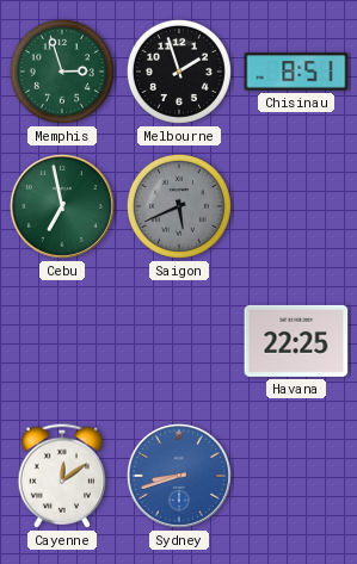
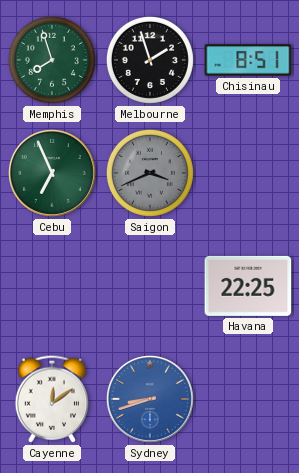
Memphis: 2:57 -> 7:57
Cebu: 6:58 -> 6:56
Saigon: 5:41 -> 3:41
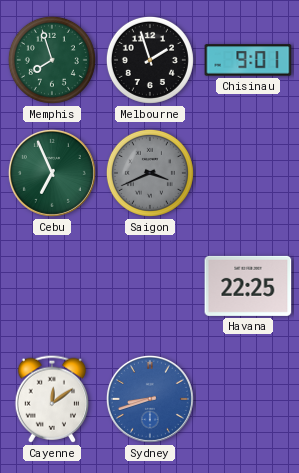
Chisinau: 8:51 -> 9:01
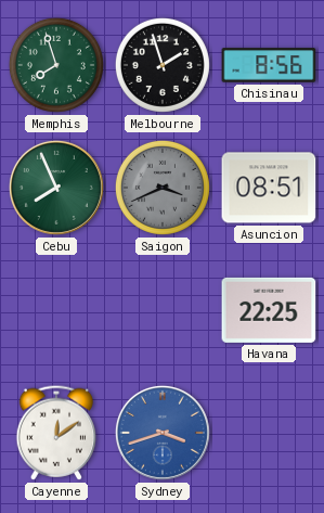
Chisinau: 9:01 -> 8:56
Cebu: 6:56 -> 7:56
Asuncion: none -> 08:51
Sydney: 8:42 -> 3:42
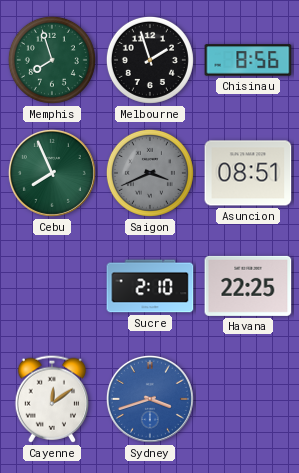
Sucre: none -> 2:10
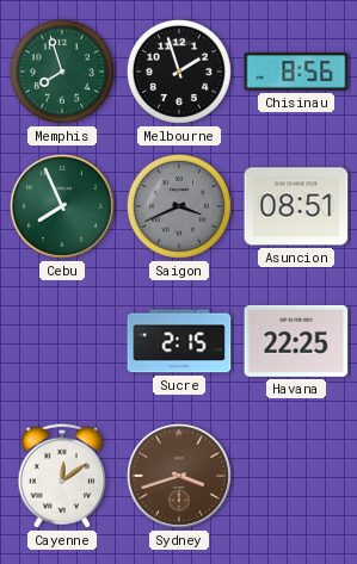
Sucre: 2:10 -> 2:15
Sydney dial: blue -> brown
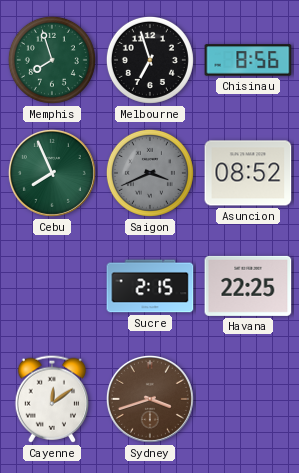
Melbourne: 1:57 -> 6:57
Asuncion: 08:51 -> 08:52
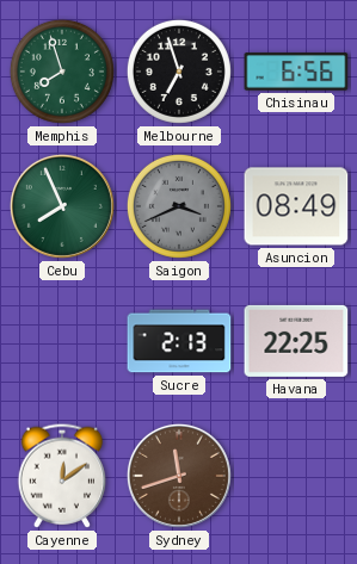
Chisinau: 8:56 -> 6:56
Asuncion: 08:52 -> 08:49
Sucre: 2:15 -> 2:13
Sydney: 3:42 -> 11:42
